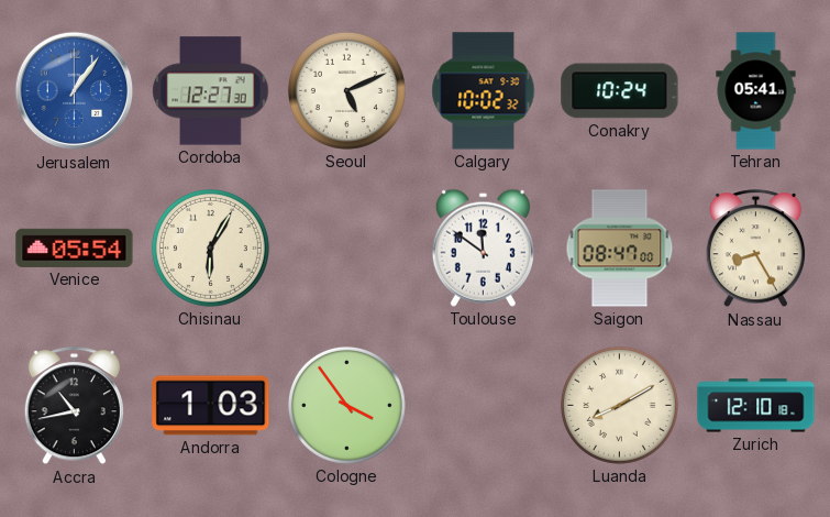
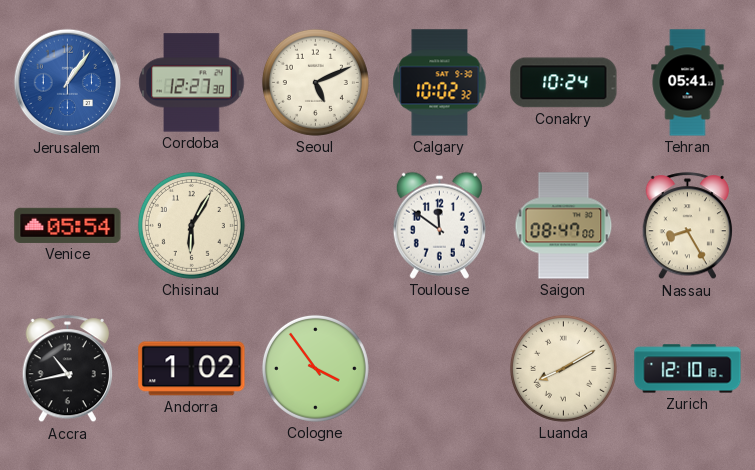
Andorra: 1:03 -> 1:02
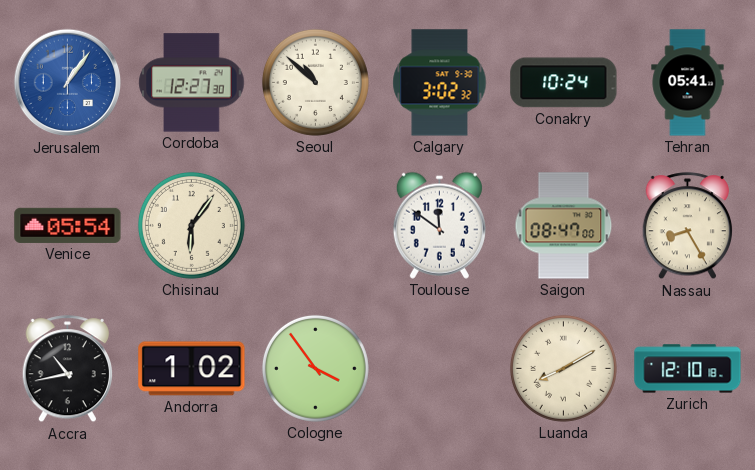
Seoul: 5:11 -> 10:52
Calgary: 10:02 -> 3:02
Chisinau: 6:05 -> 6:06
